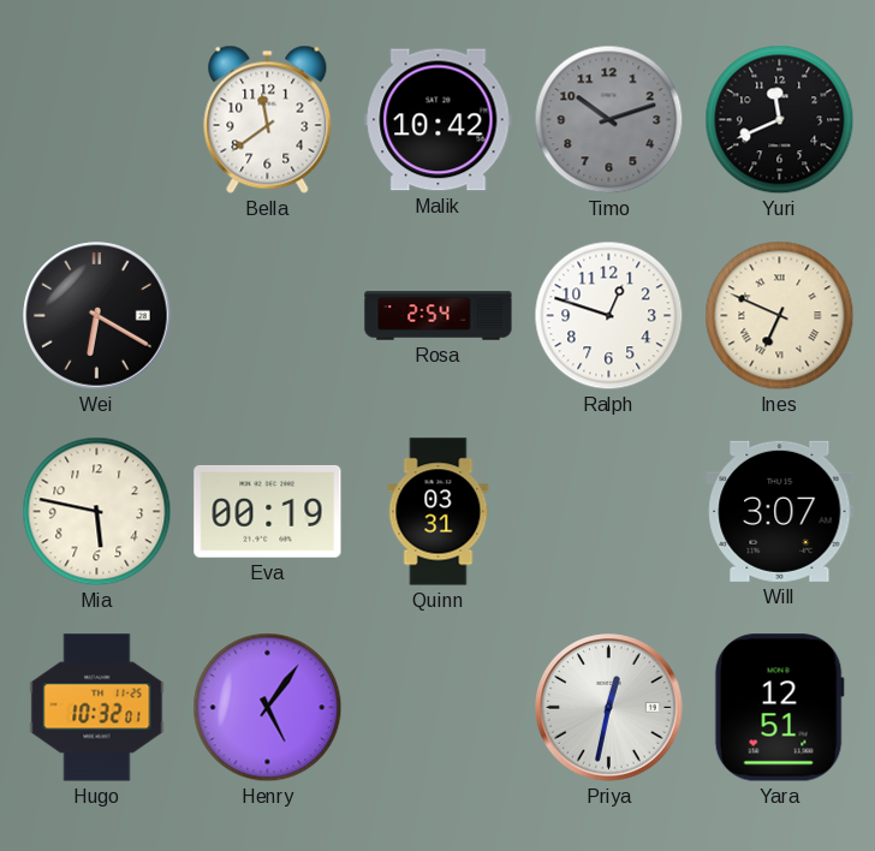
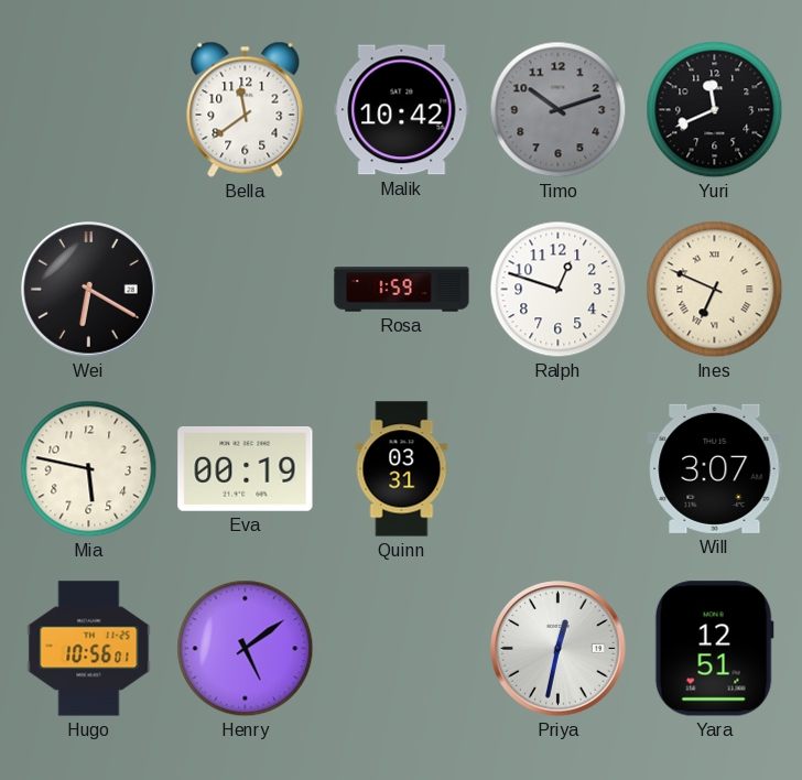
Rosa: 2:54 -> 1:59
Hugo: 10:32 -> 10:56
Henry: 5:06 -> 5:09
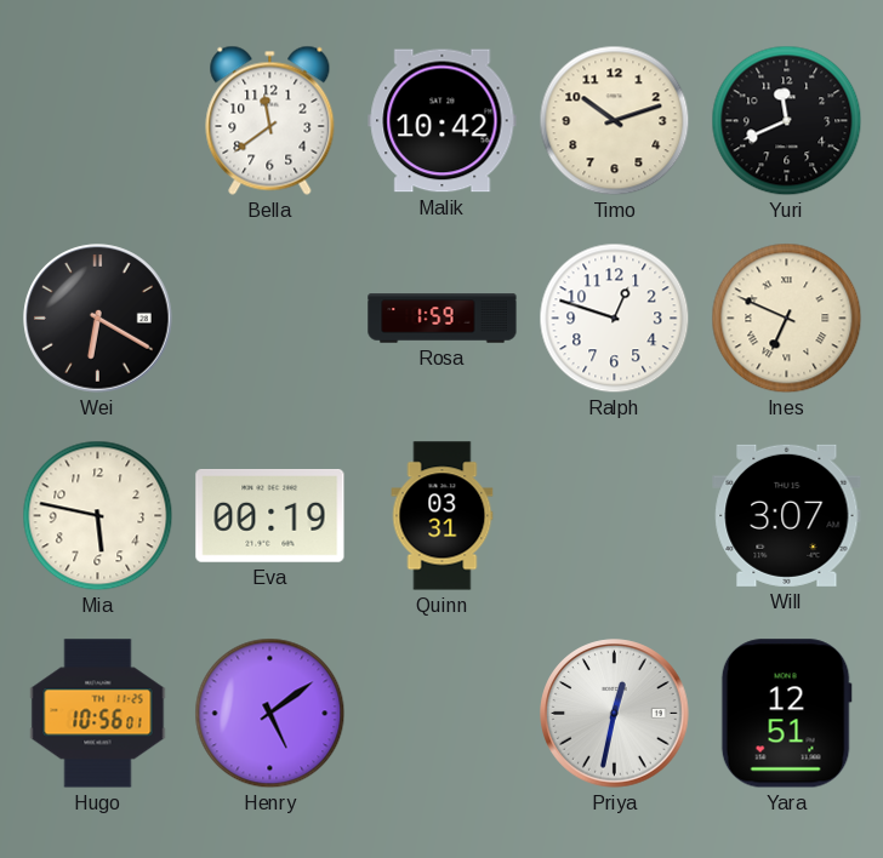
Timo dial: grey -> cream
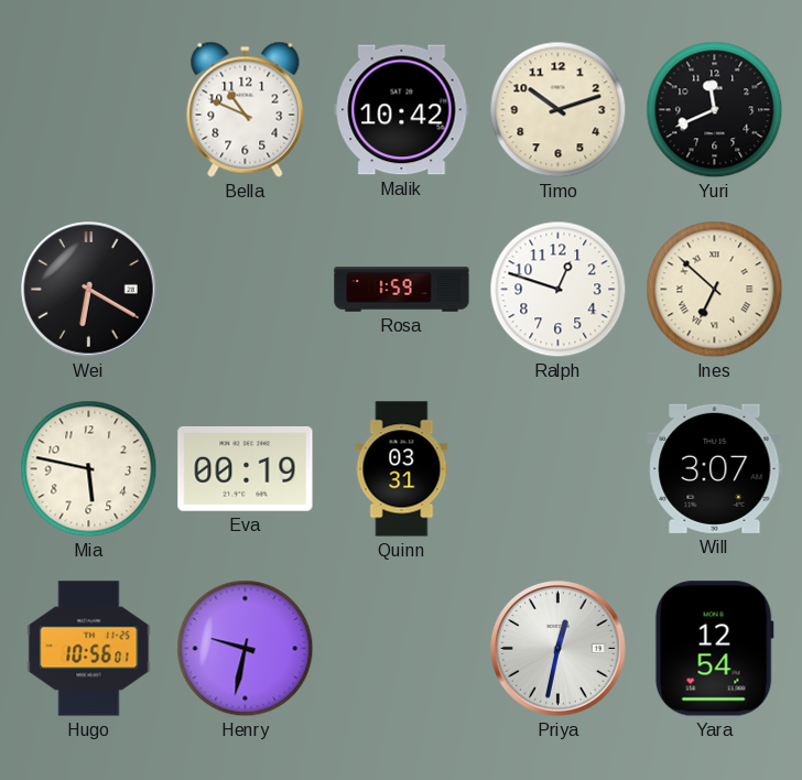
Bella: 11:39 -> 10:49
Ines: 6:49 -> 6:52
Henry: 5:09 -> 9:32
Yara: 12:51 -> 12:54
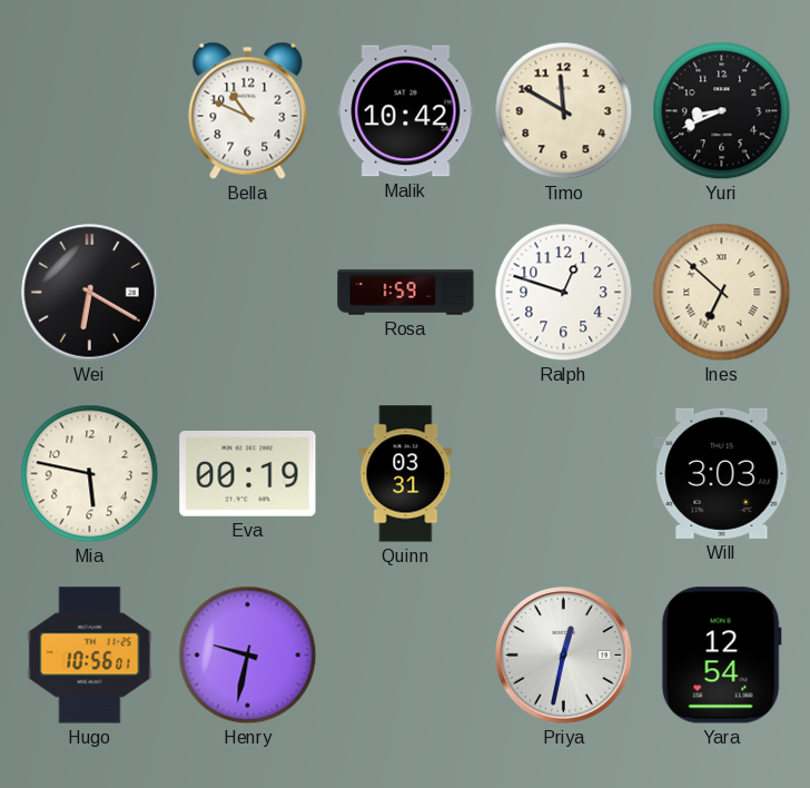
Timo: 10:12 -> 11:50
Yuri: 11:41 -> 8:41
Will: 3:07 -> 3:03
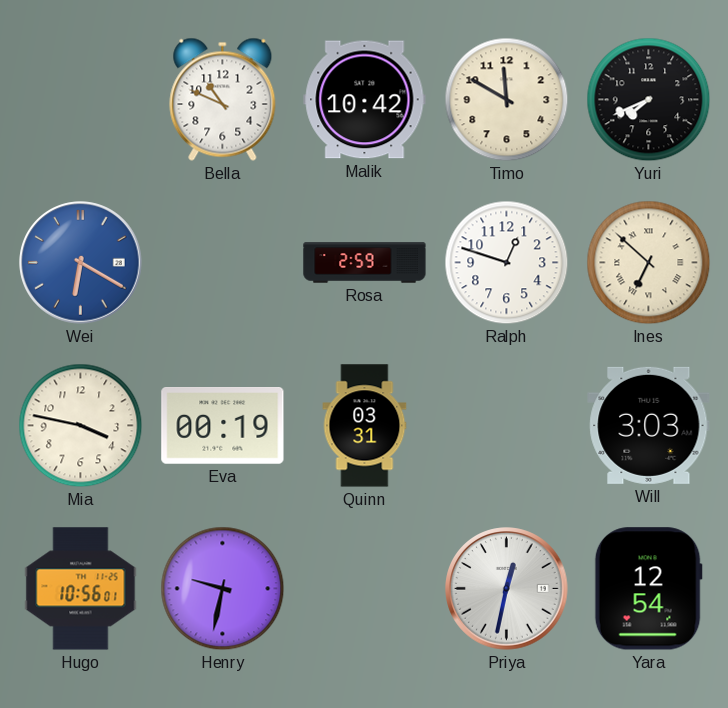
Yuri: 8:41 -> 7:41
Wei dial: black -> blue
Rosa: 1:59 -> 2:59
Mia: 5:47 -> 3:47
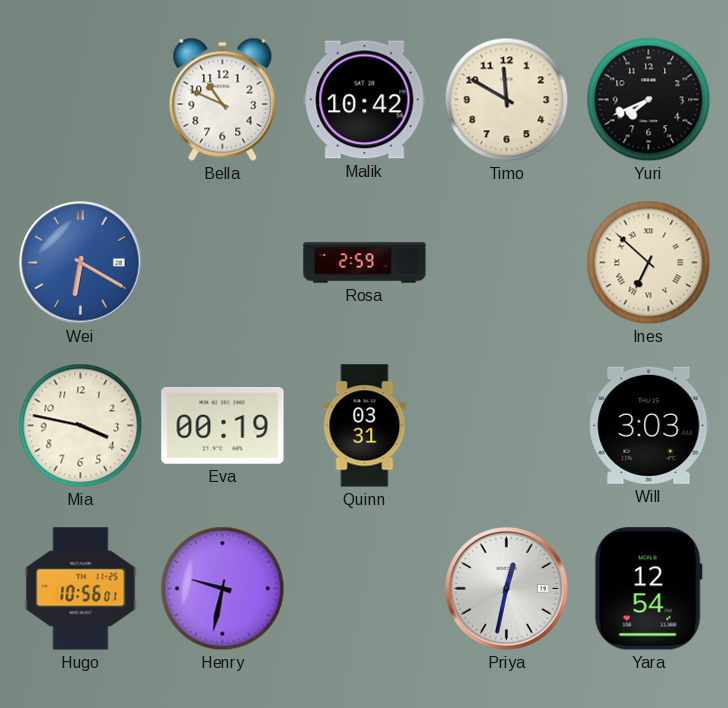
Ralph: 12:48 -> none
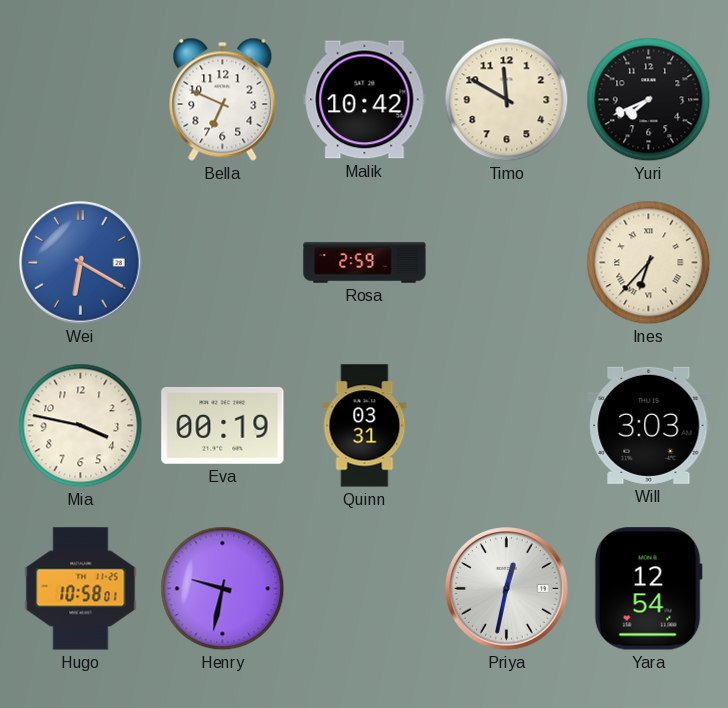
Bella: 10:49 -> 6:49
Ines: 6:52 -> 6:37
Hugo: 10:56 -> 10:58
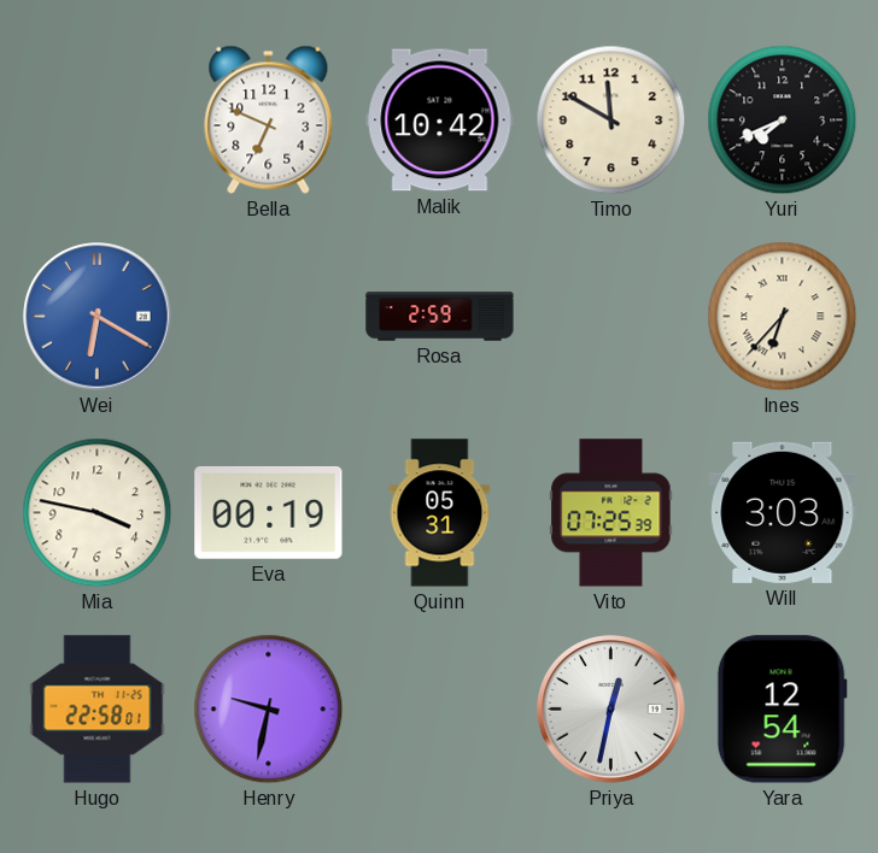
Quinn: 03:31 -> 05:31
Vito: none -> 07:25
Hugo: 10:58 -> 22:58
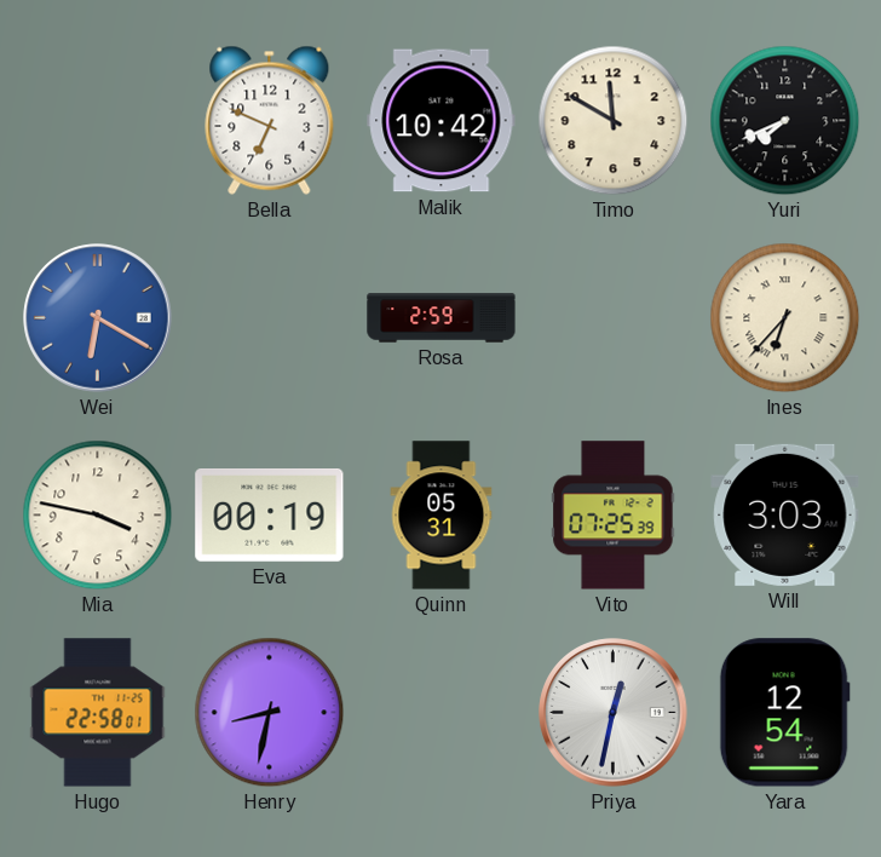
Henry: 9:32 -> 8:32
